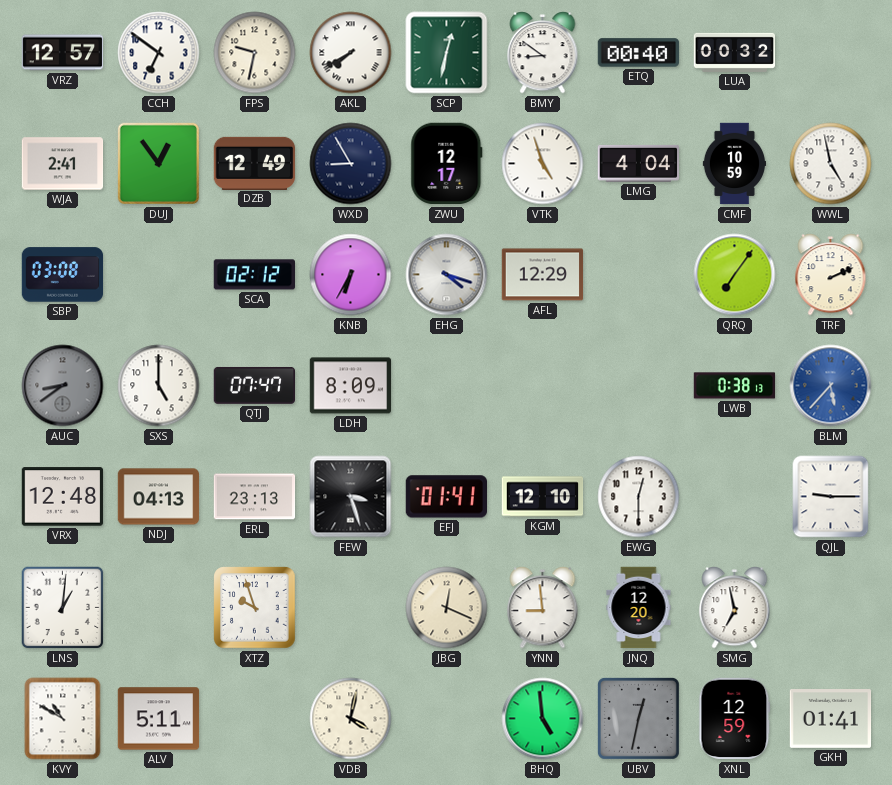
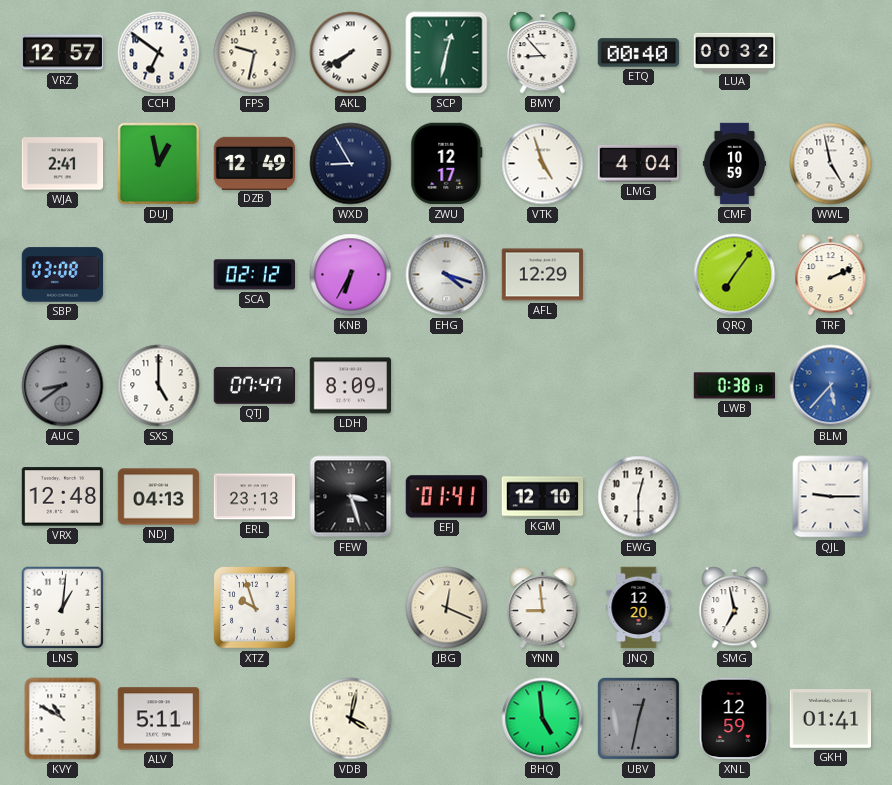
BMY: 8:51 -> 8:53
DUJ: 12:54 -> 12:58
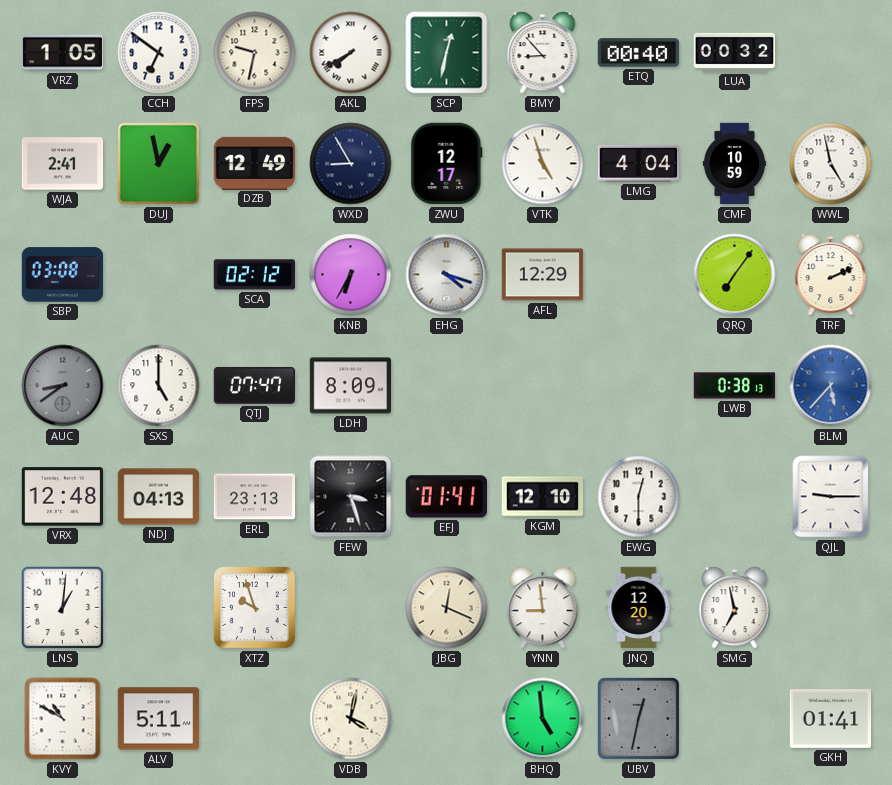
VRZ: 12:57 -> 1:05
XNL: 12:59 -> none
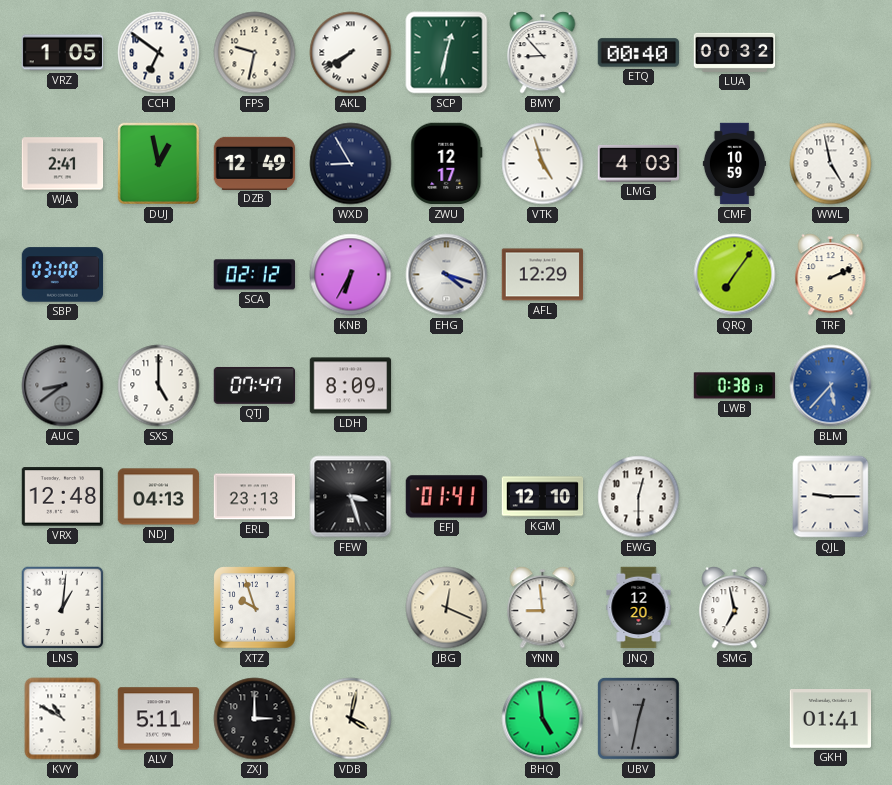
LMG: 4:04 -> 4:03
ZXJ: none -> 3:00
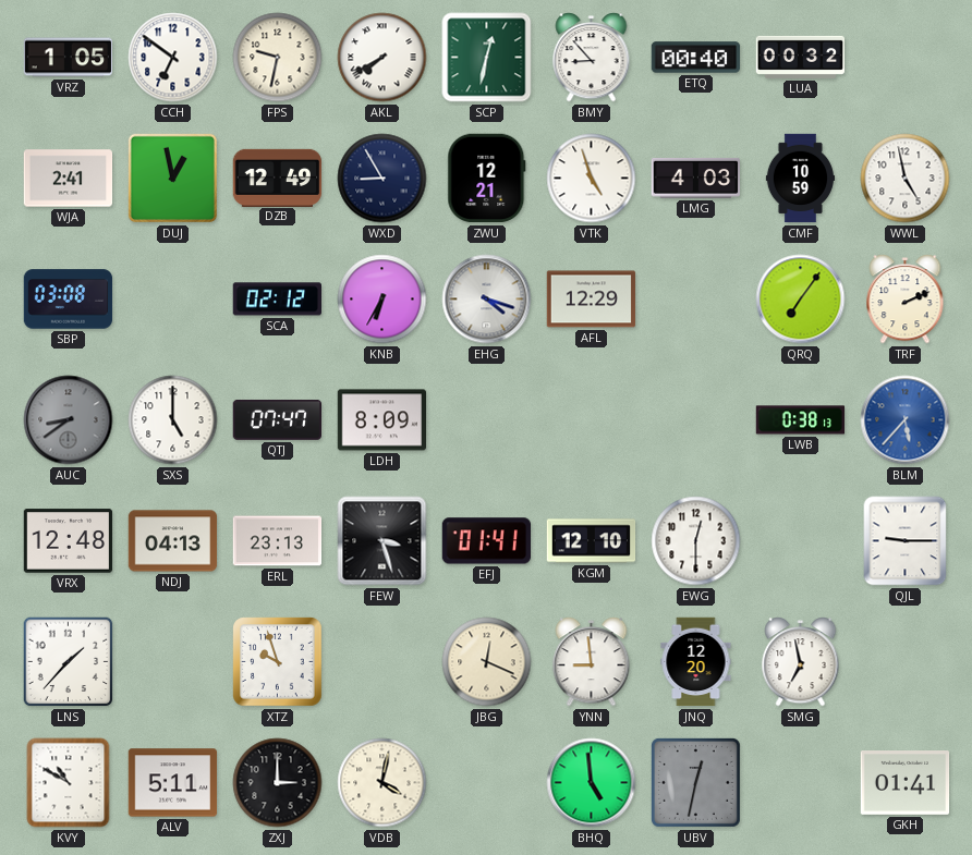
ZWU: 12:17 -> 12:21
LNS: 1:01 -> 1:37
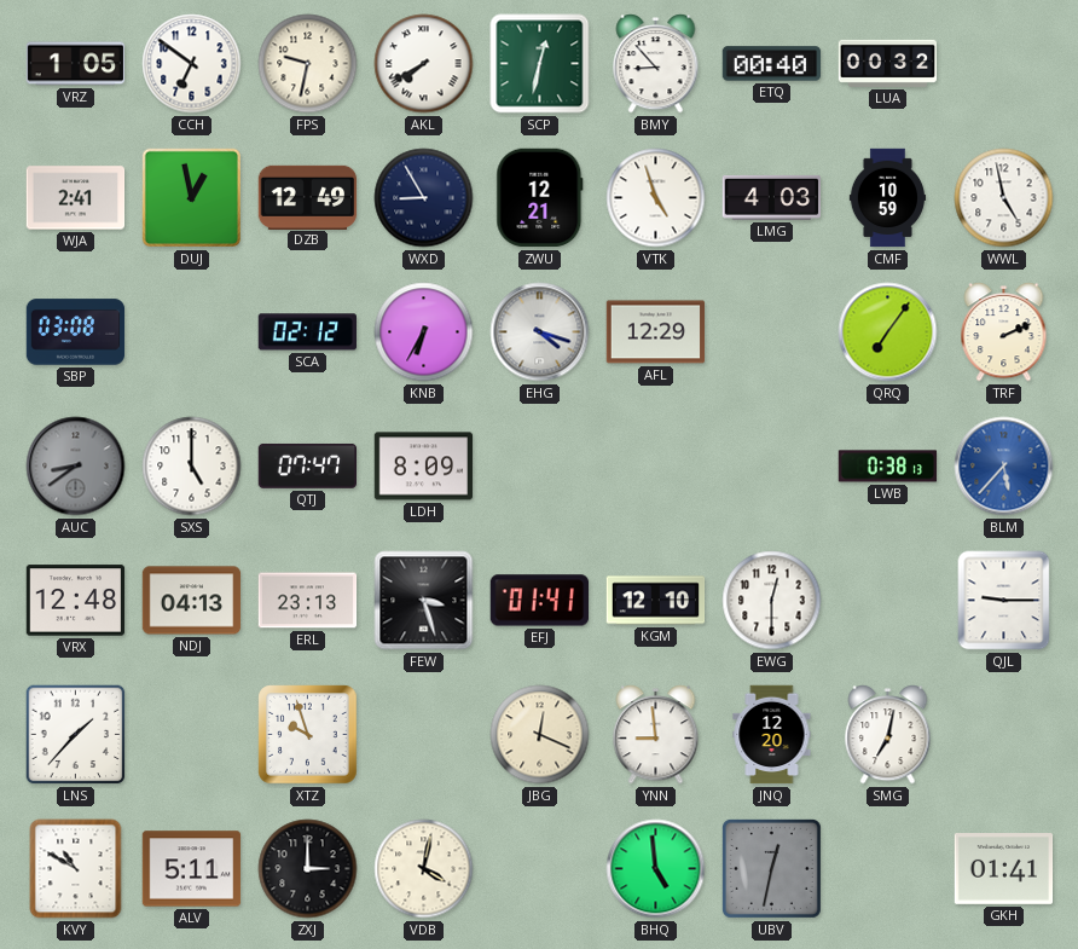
SMG: 6:58 -> 7:02
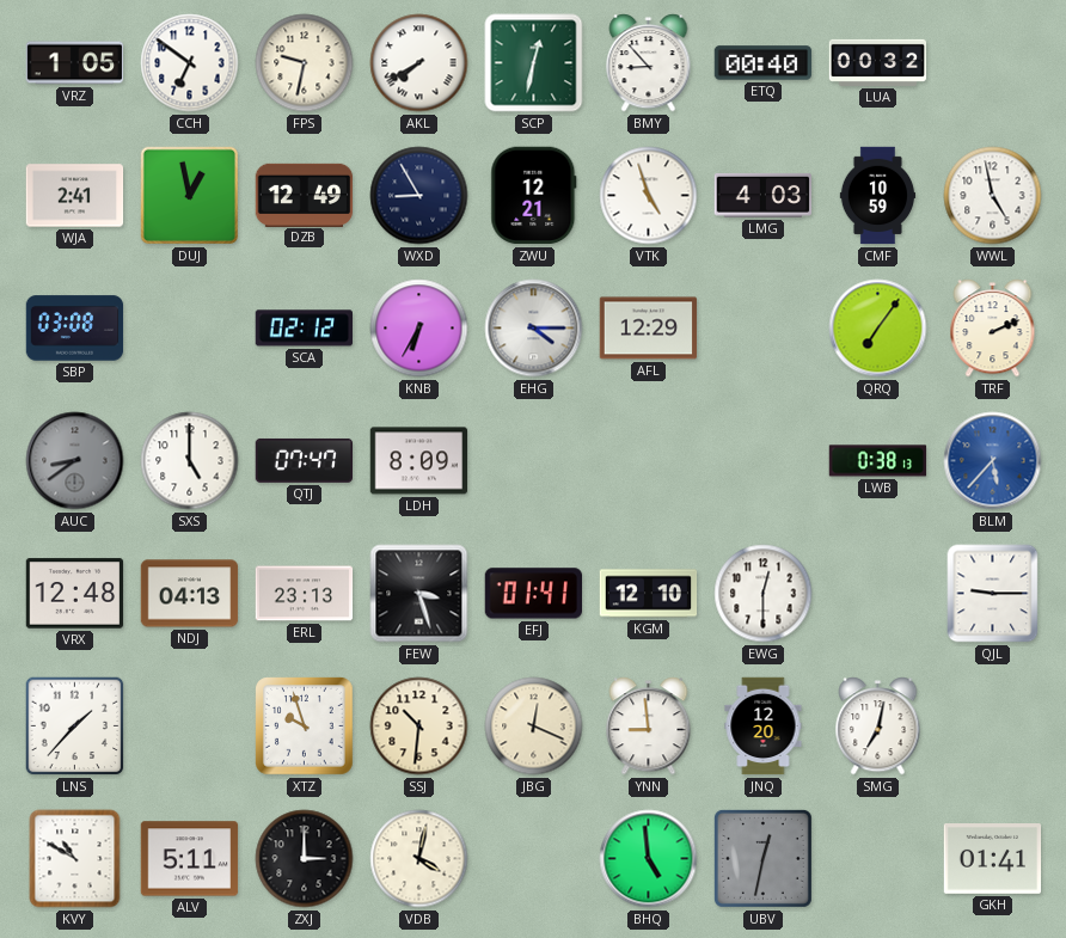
EHG: 4:18 -> 4:15
SSJ: none -> 10:31
